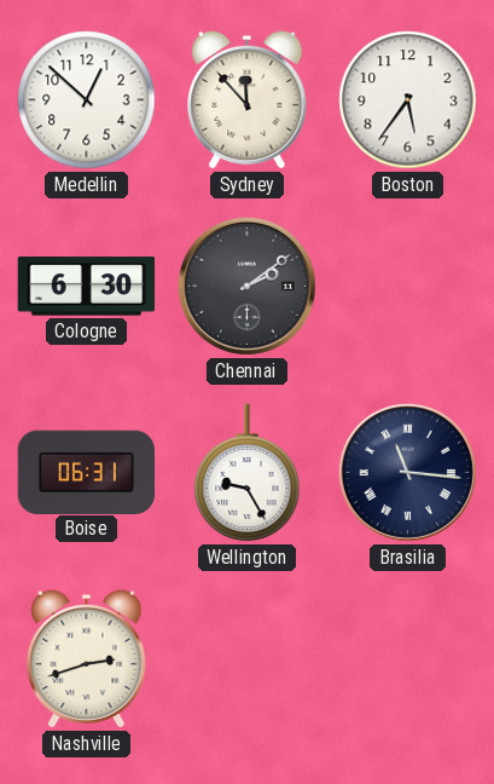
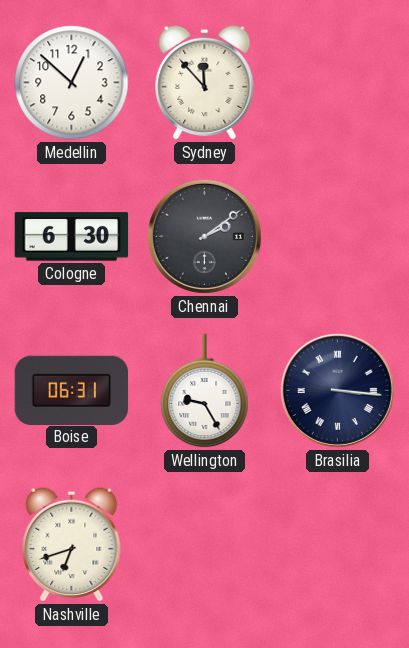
Boston: 5:36 -> none
Brasilia: 11:16 -> 3:16
Nashville: 2:42 -> 6:42
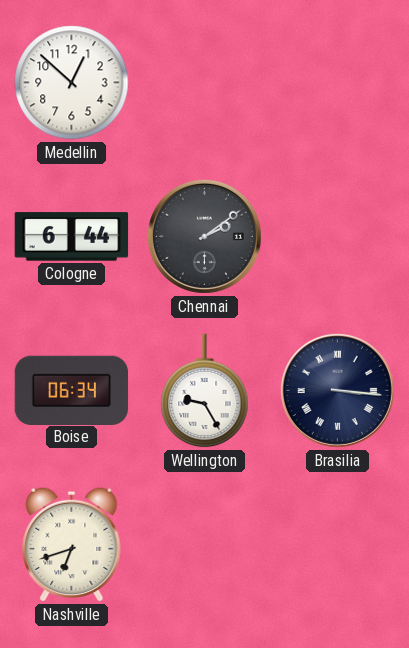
Sydney: 11:53 -> none
Cologne: 6:30 -> 6:44
Boise: 06:31 -> 06:34
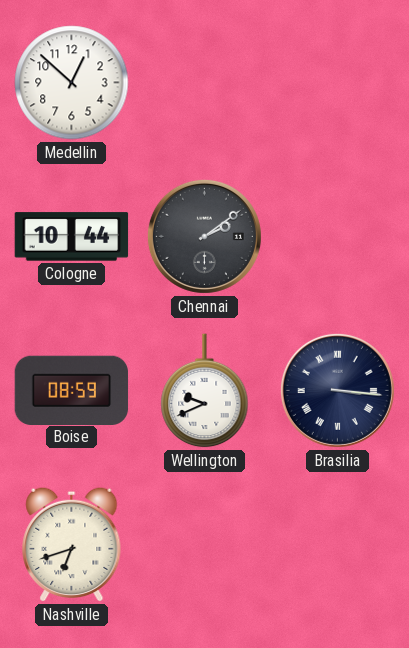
Cologne: 6:44 -> 10:44
Boise: 06:34 -> 08:59
Wellington: 9:25 -> 9:41
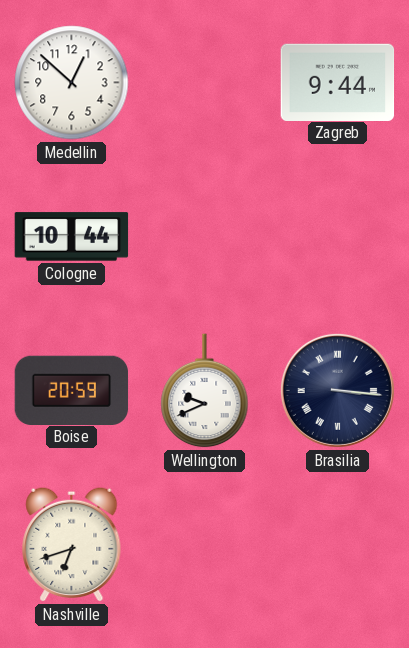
Zagreb: none -> 9:44
Chennai: 2:09 -> none
Boise: 08:59 -> 20:59
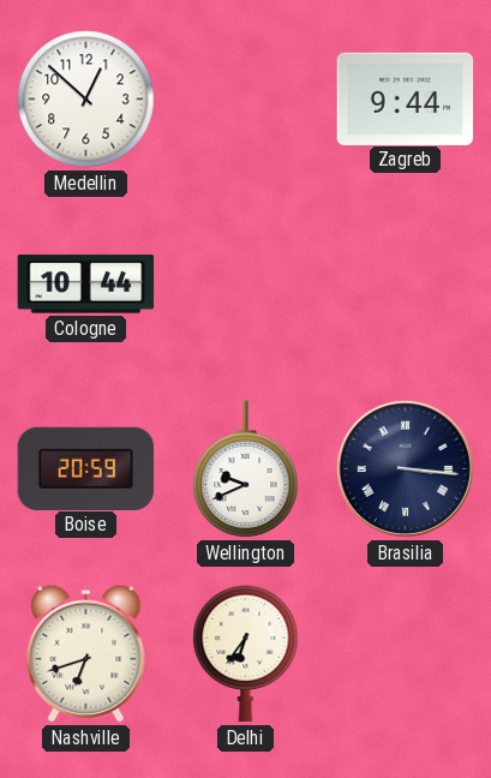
Delhi: none -> 6:36
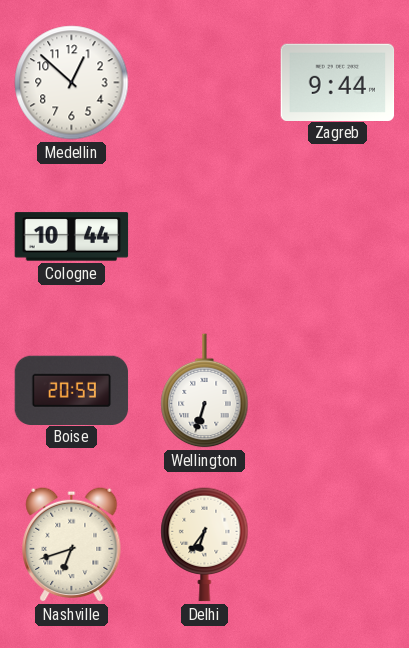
Wellington: 9:41 -> 6:33
Brasilia: 3:16 -> none
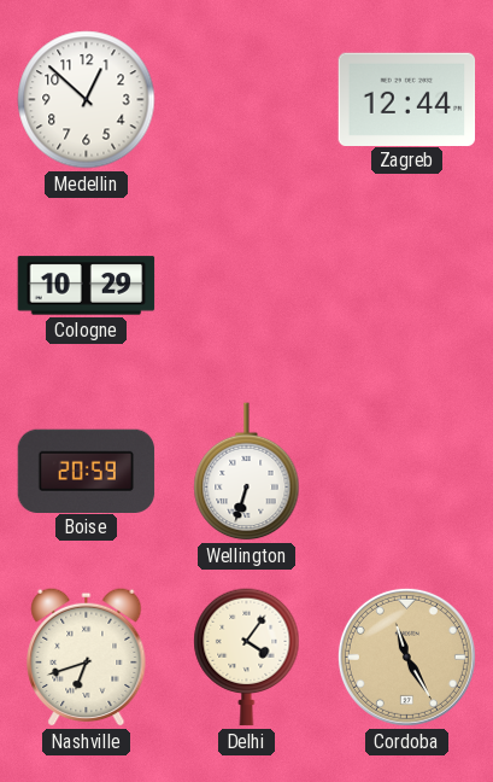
Zagreb: 9:44 -> 12:44
Cologne: 10:44 -> 10:29
Delhi: 6:36 -> 4:06
Cordoba: none -> 11:25
